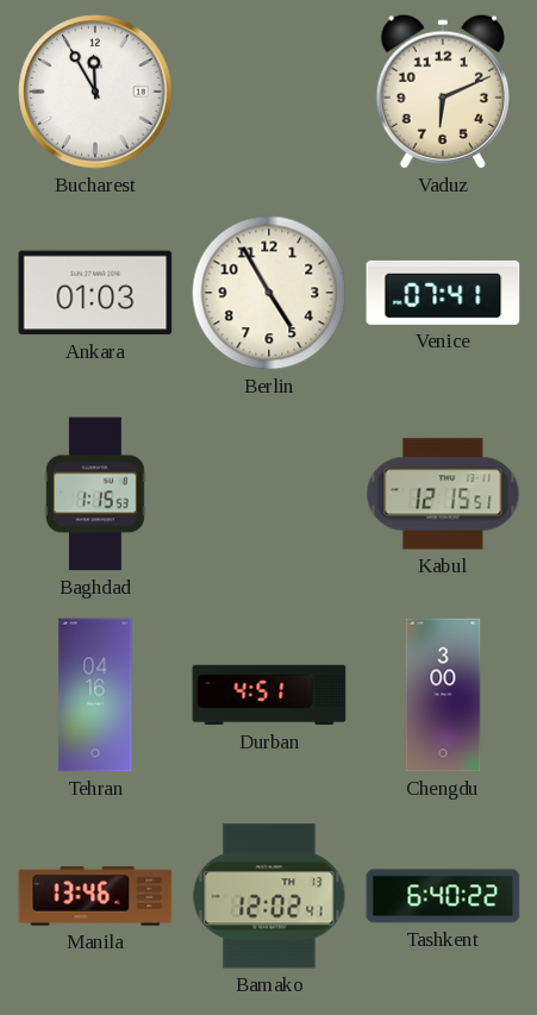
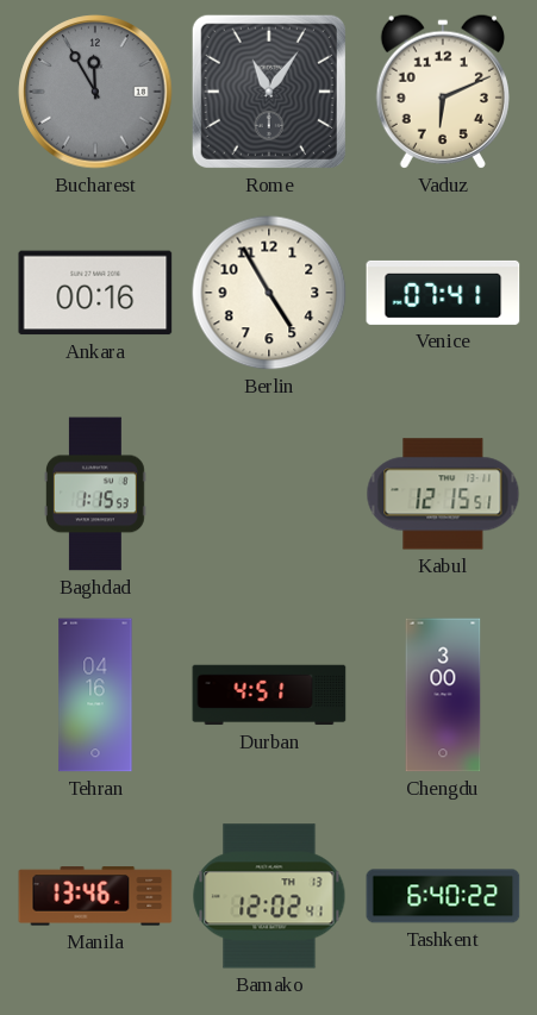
Bucharest dial: white -> grey
Rome: none -> 11:06
Ankara: 01:03 -> 00:16
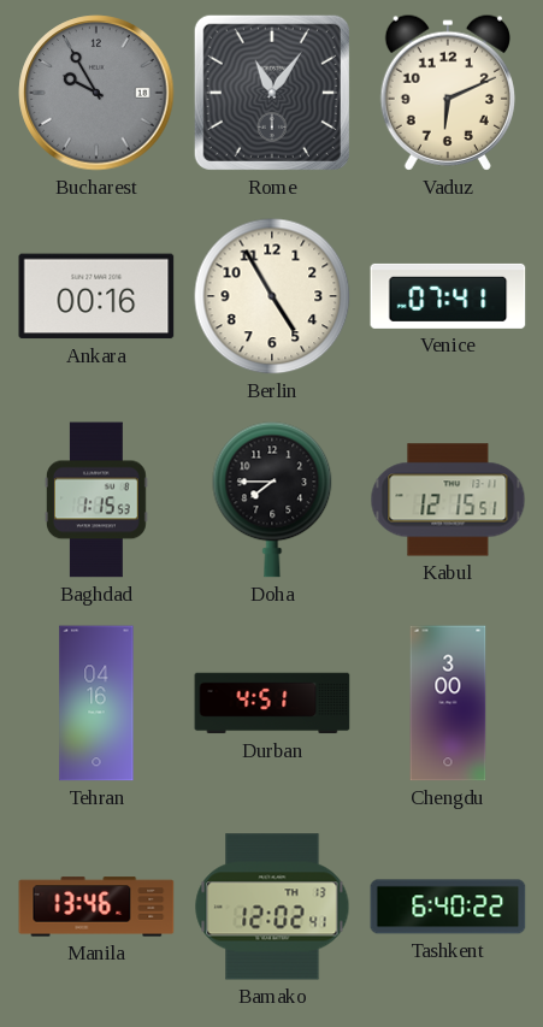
Bucharest: 11:55 -> 9:55
Doha: none -> 7:45
